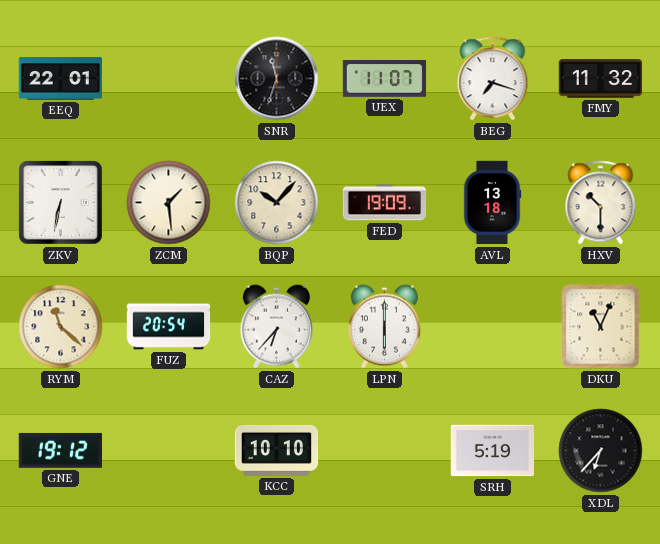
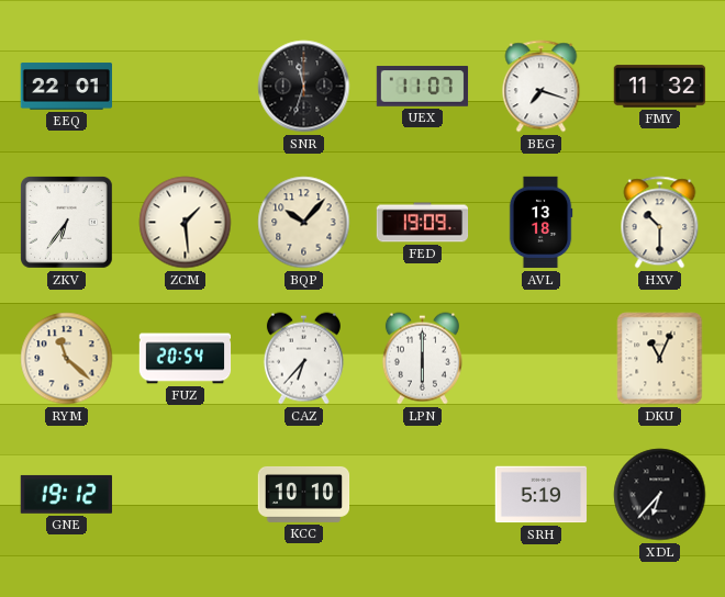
ZKV: 6:32 -> 6:36
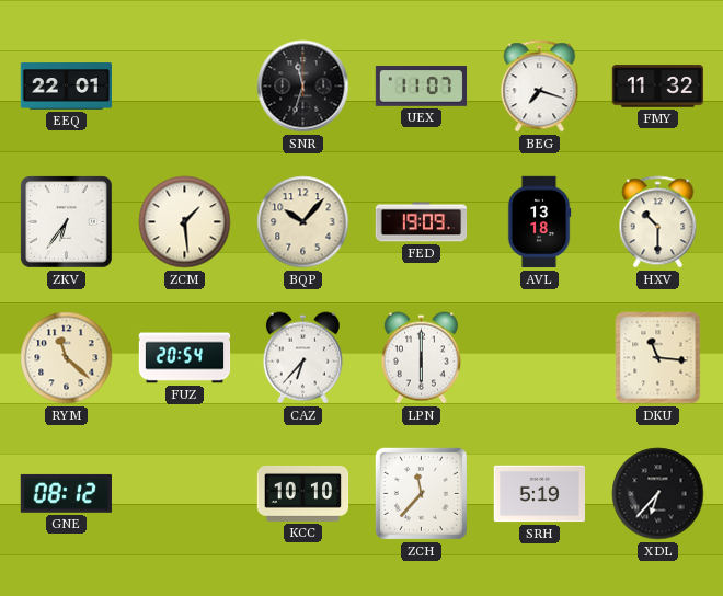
DKU: 11:04 -> 11:16
GNE: 19:12 -> 08:12
ZCH: none -> 11:37
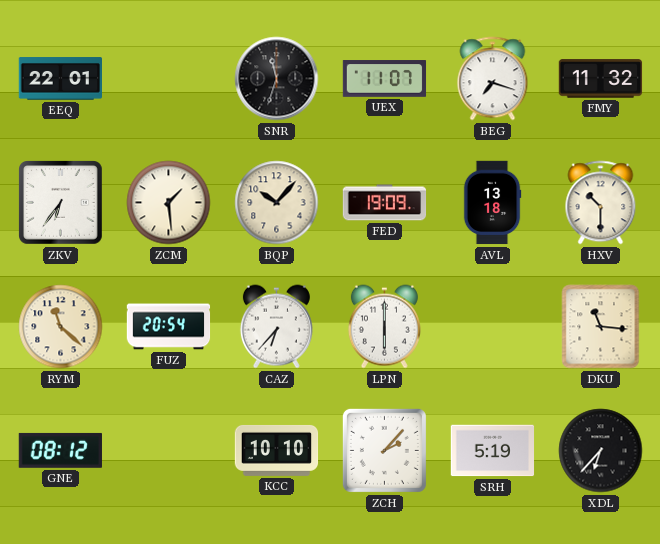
ZCH: 11:37 -> 2:07
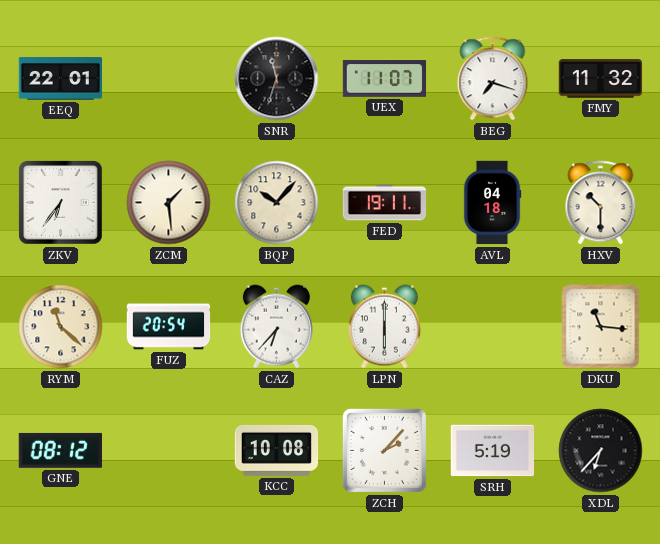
FED: 19:09 -> 19:11
AVL: 13:18 -> 04:18
KCC: 10:10 -> 10:08
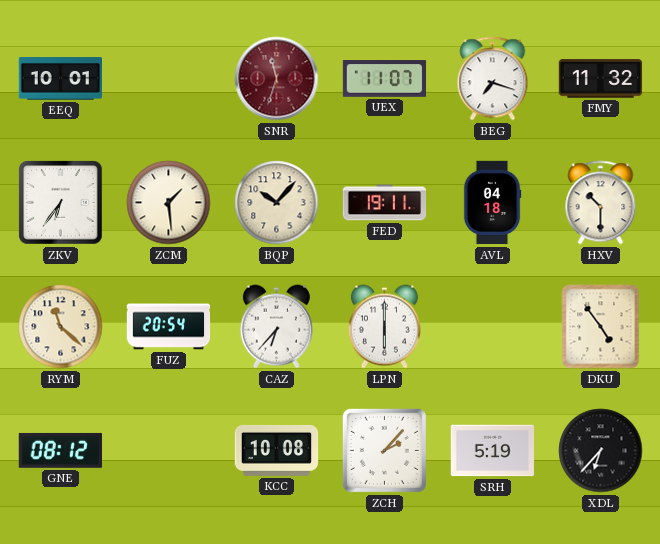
EEQ: 22:01 -> 10:01
SNR dial: black -> burgundy
DKU: 11:16 -> 4:54
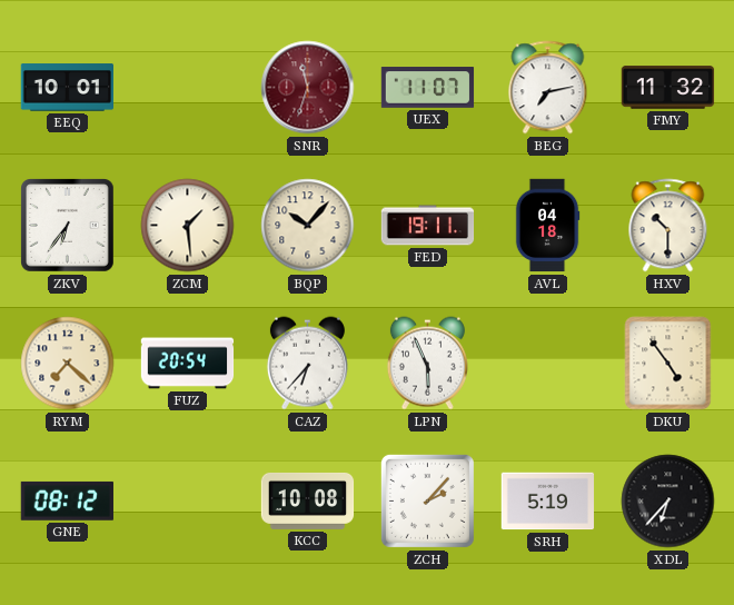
BEG: 7:18 -> 7:13
RYM: 11:22 -> 7:22
LPN: 6:00 -> 5:56
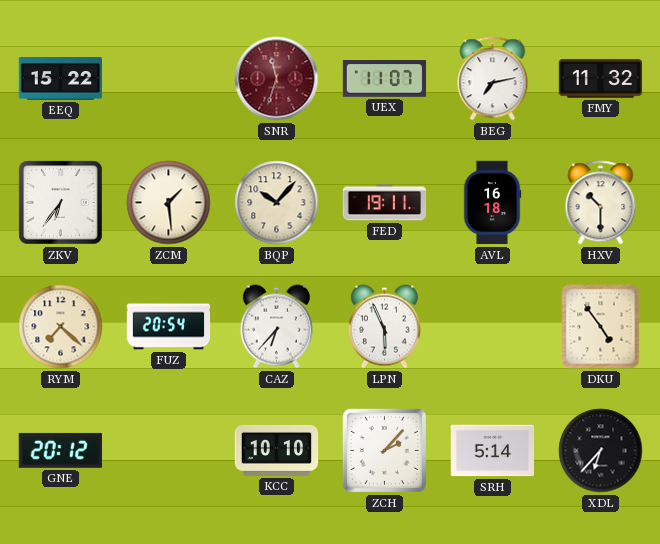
EEQ: 10:01 -> 15:22
AVL: 04:18 -> 16:18
GNE: 08:12 -> 20:12
KCC: 10:08 -> 10:10
SRH: 5:19 -> 5:14
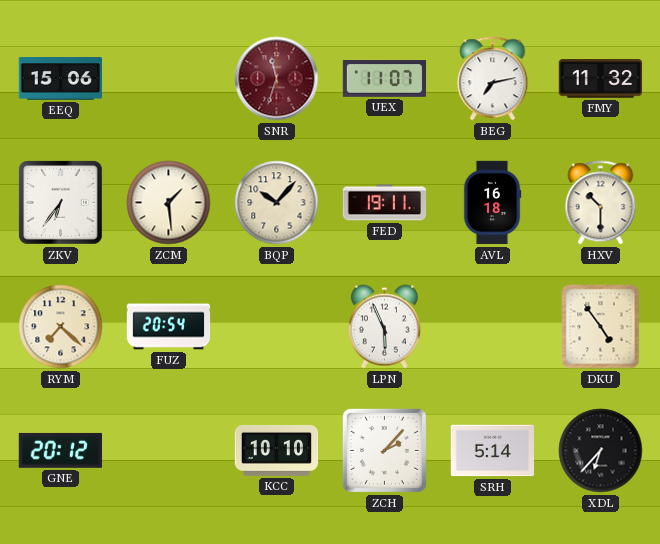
EEQ: 15:22 -> 15:06
CAZ: 6:37 -> none
